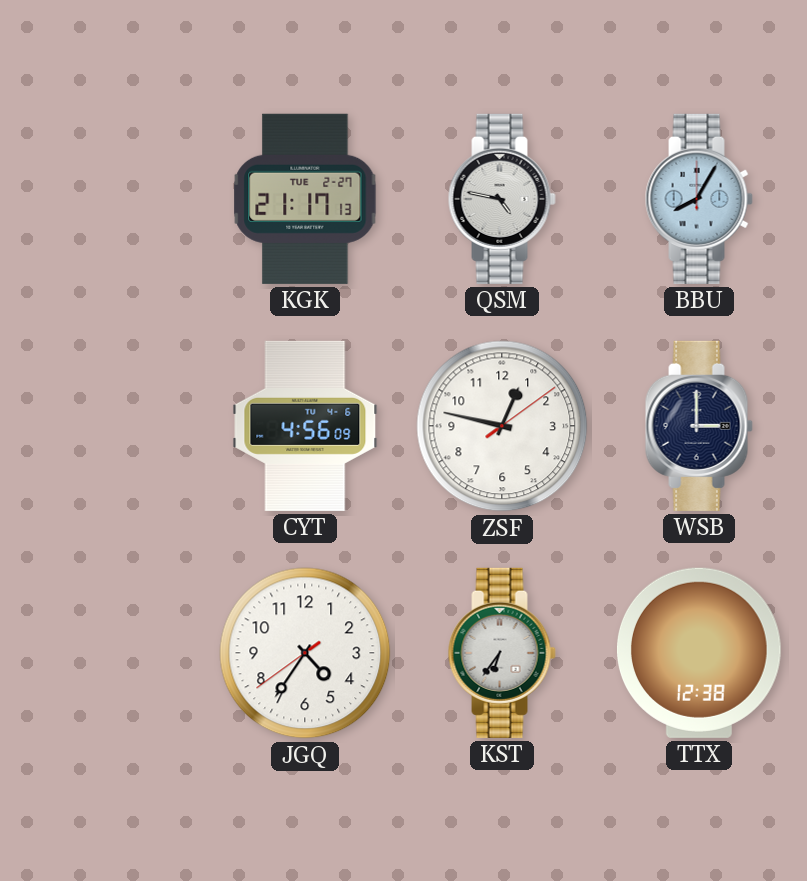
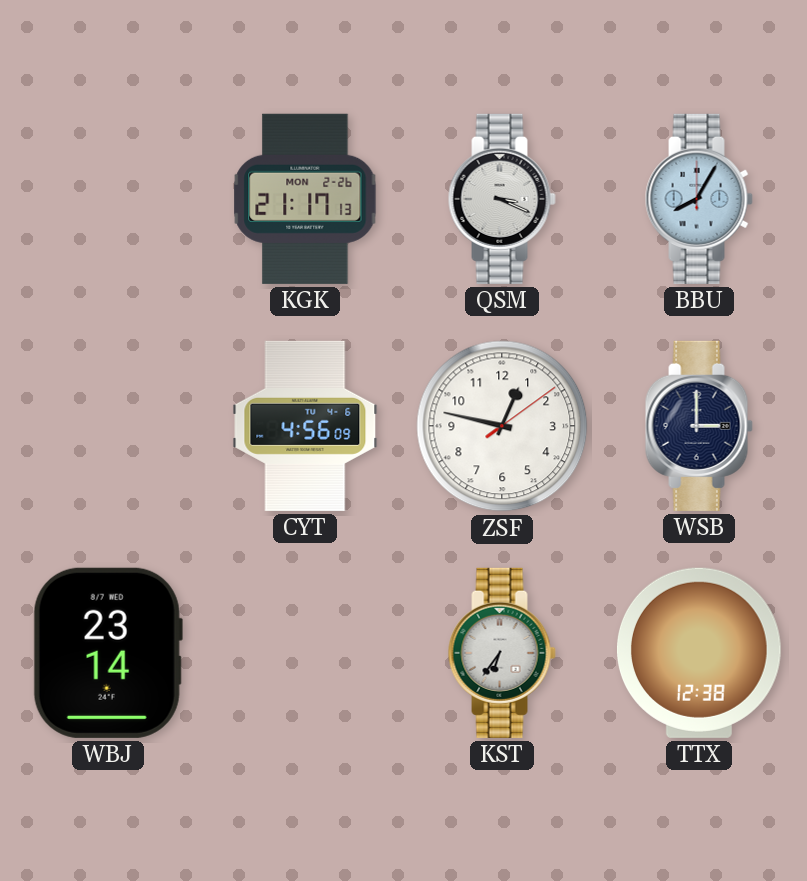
KGK date: TUE 2-27 -> MON 2-26
QSM: 4:47 -> 3:19
WBJ: none -> 23:14
JGQ: 4:35 -> none
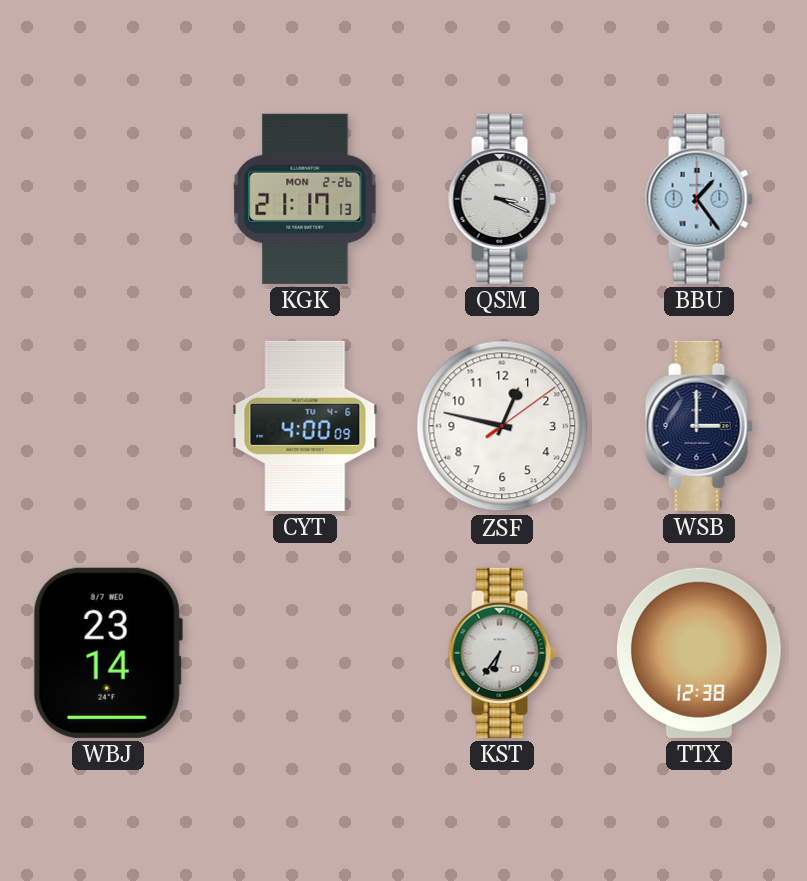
BBU: 8:05 -> 1:24
CYT: 4:56 -> 4:00
